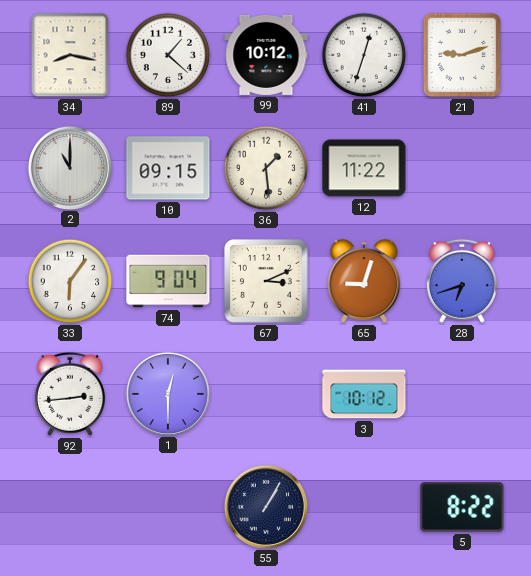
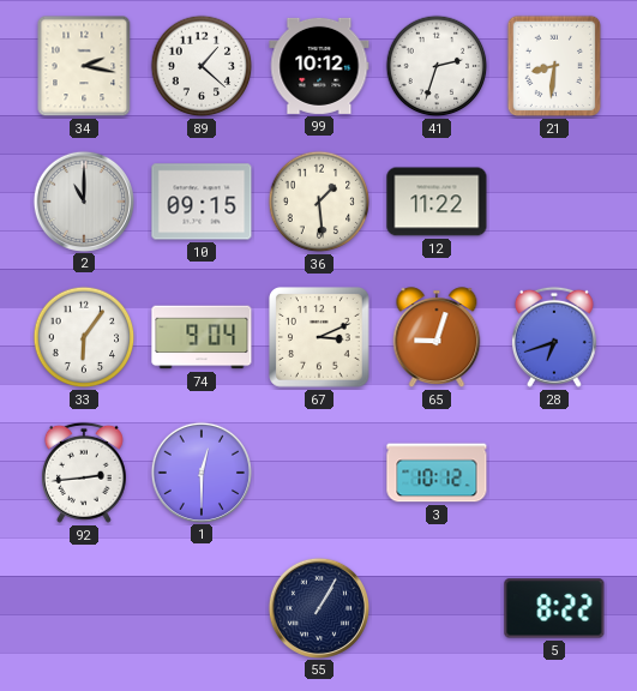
34: 8:17 -> 2:17
41: 12:33 -> 2:33
21: 9:12 -> 8:31
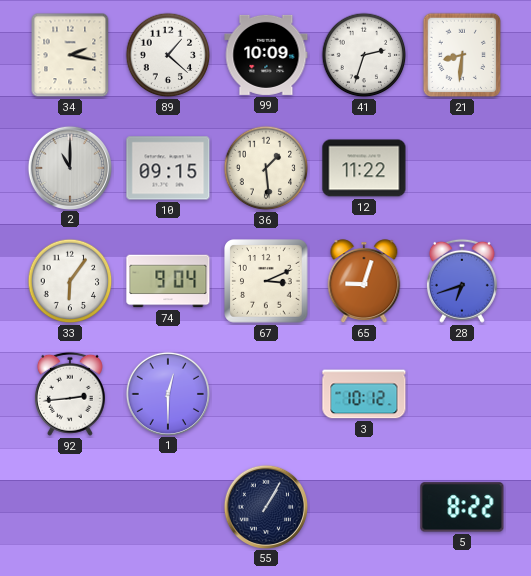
99: 10:12 -> 10:09
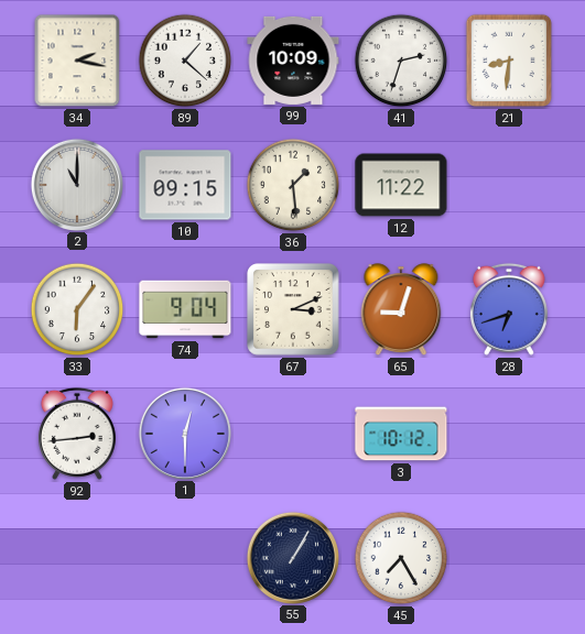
45: none -> 7:25
5: 8:22 -> none
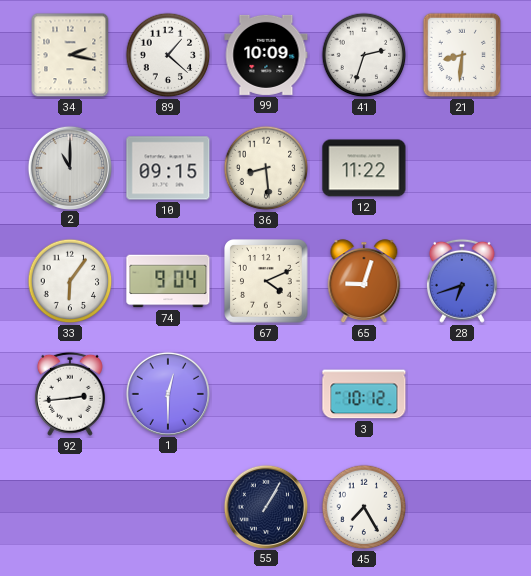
36: 1:29 -> 8:29
67: 3:11 -> 4:11
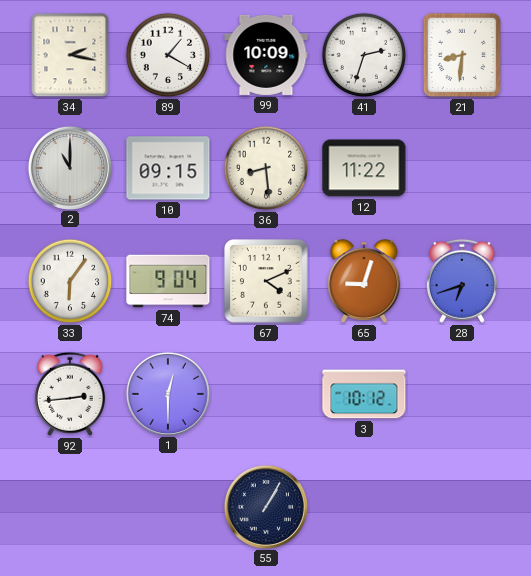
89: 1:22 -> 1:20
45: 7:25 -> none
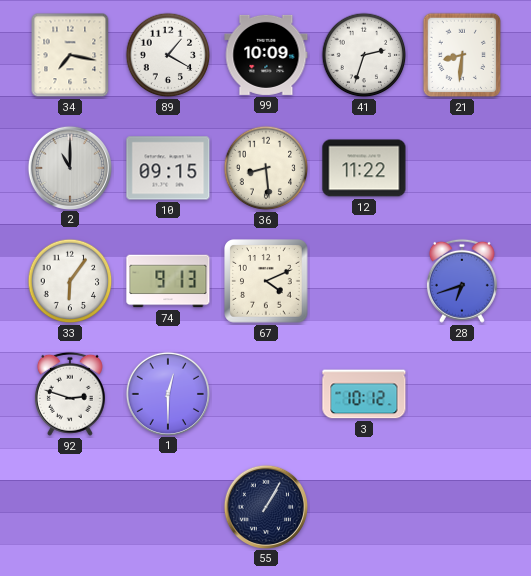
34: 2:17 -> 7:17
74: 9:04 -> 9:13
65: 9:03 -> none
92: 2:44 -> 2:48
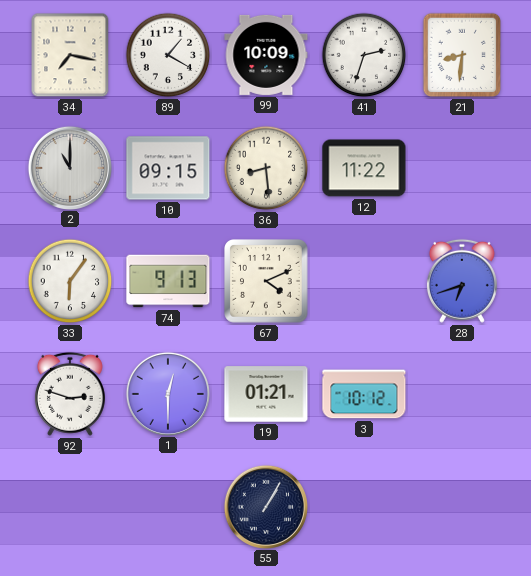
19: none -> 01:21
